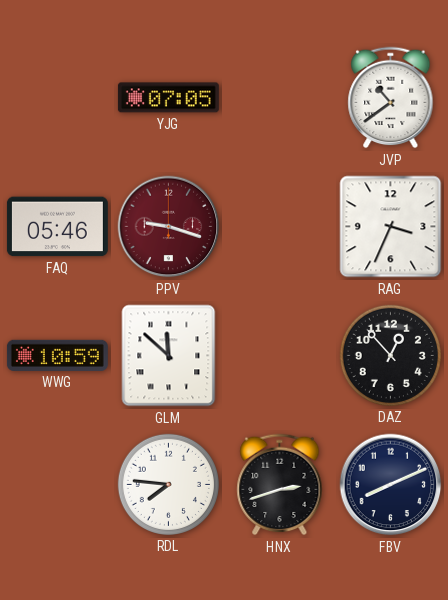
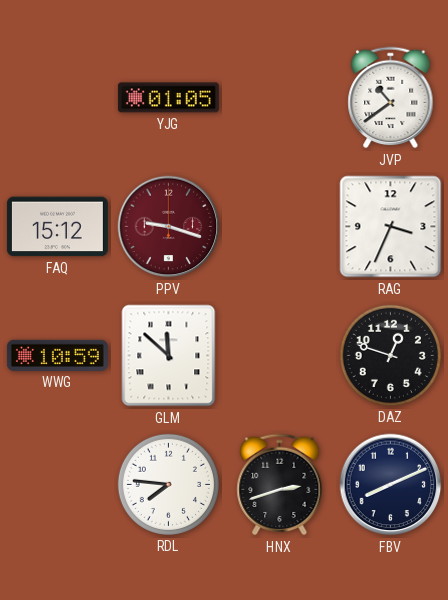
YJG: 07:05 -> 01:05
FAQ: 05:46 -> 15:12
DAZ: 12:53 -> 12:48
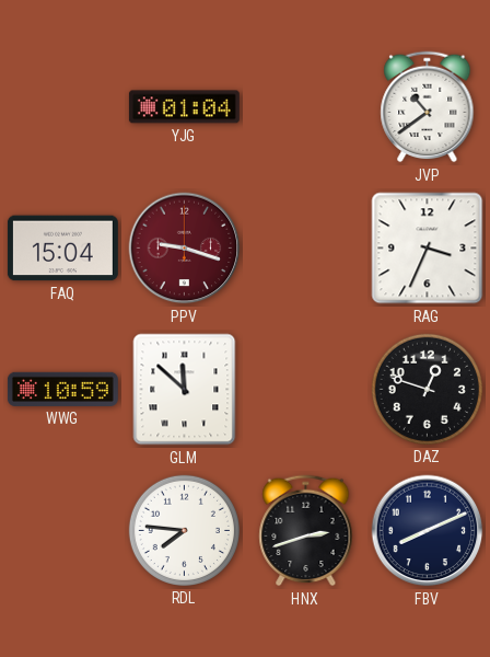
YJG: 01:05 -> 01:04
FAQ: 15:12 -> 15:04
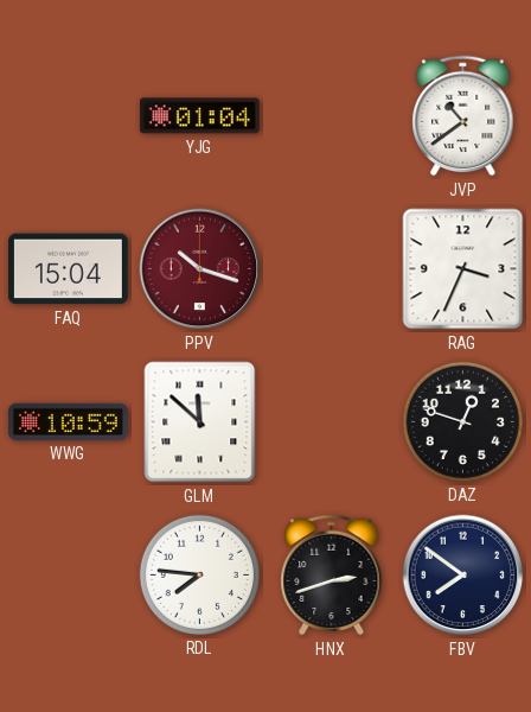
PPV: 9:18 -> 10:18
FBV: 8:11 -> 7:51
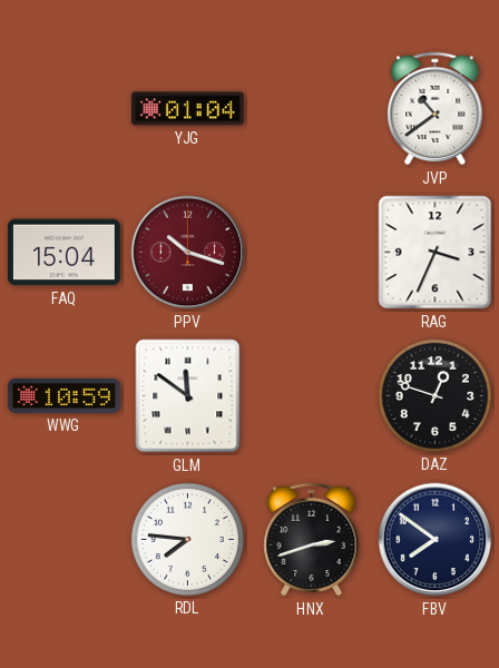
GLM: 11:52 -> 11:51
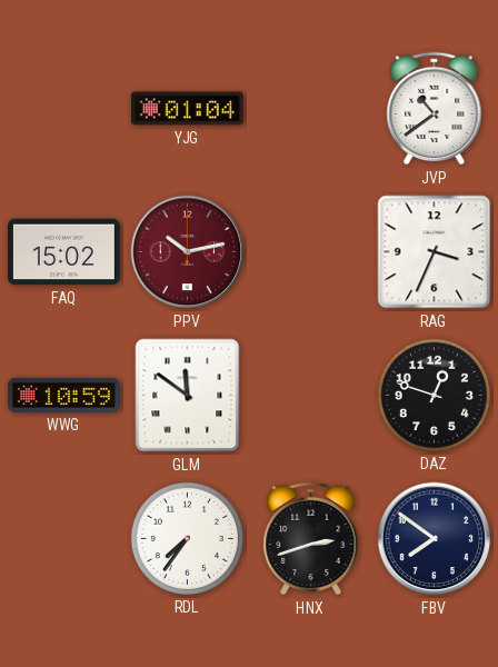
FAQ: 15:04 -> 15:02
PPV: 10:18 -> 10:13
RDL: 7:46 -> 7:36
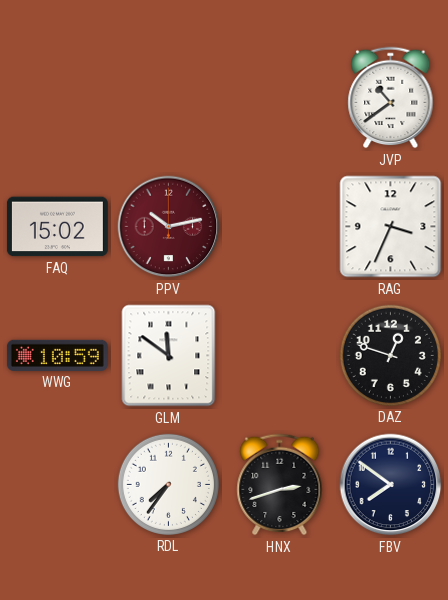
YJG: 01:04 -> none
